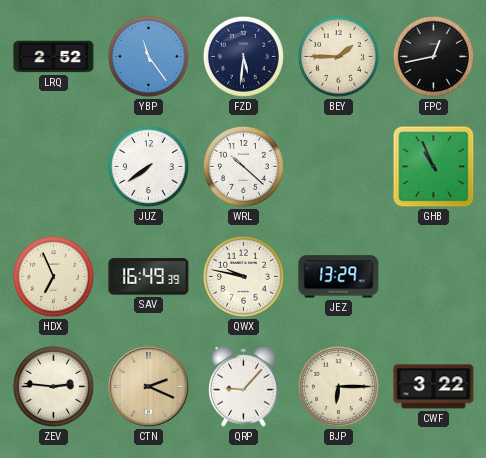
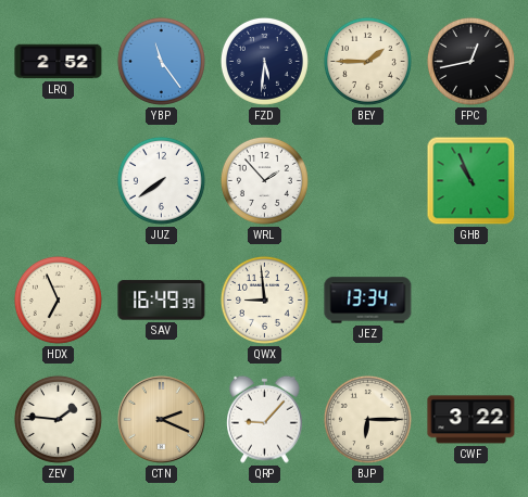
WRL: 10:22 -> 1:53
QWX: 9:47 -> 8:59
JEZ: 13:29 -> 13:34
ZEV: 2:46 -> 1:46
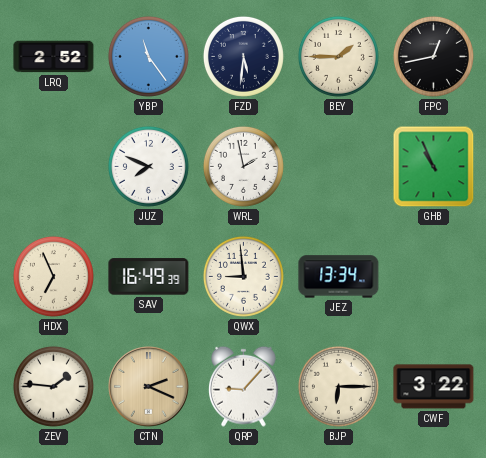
JUZ: 7:39 -> 7:49
WRL: 1:53 -> 1:58
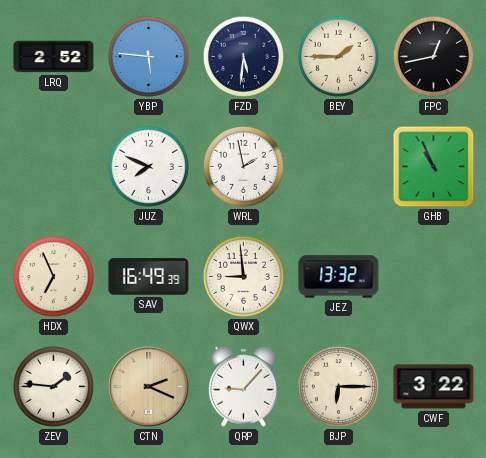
YBP: 11:24 -> 5:46
JEZ: 13:34 -> 13:32
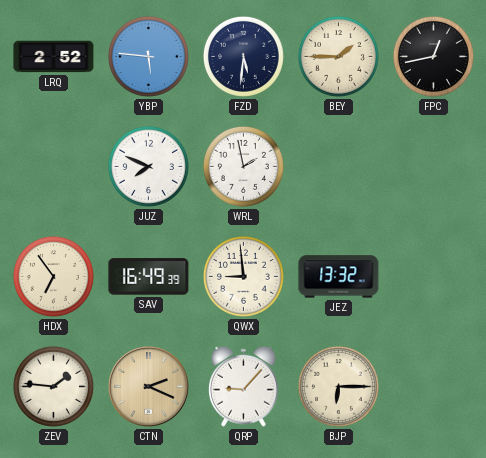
GHB: 10:56 -> none
HDX: 6:56 -> 6:54
CWF: 3:22 -> none
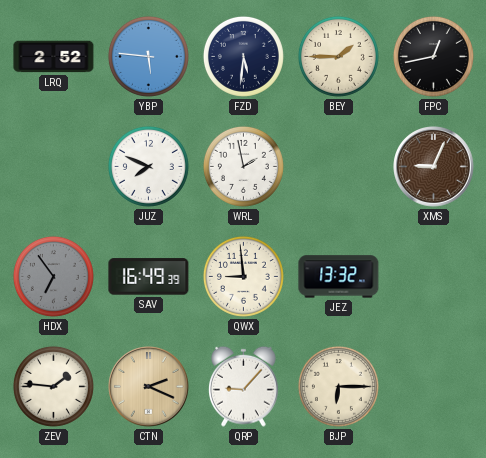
XMS: none -> 9:04
HDX dial: cream -> grey
